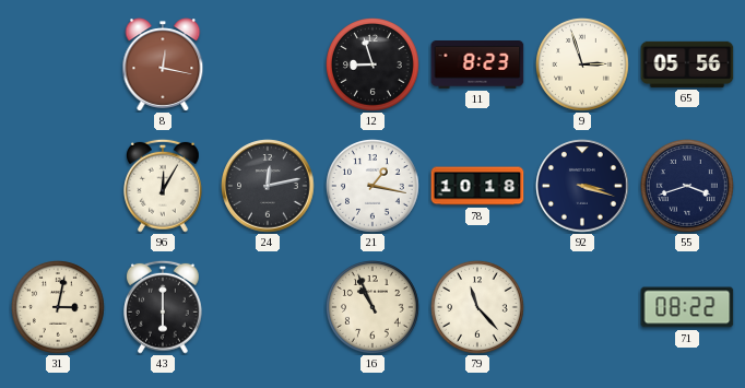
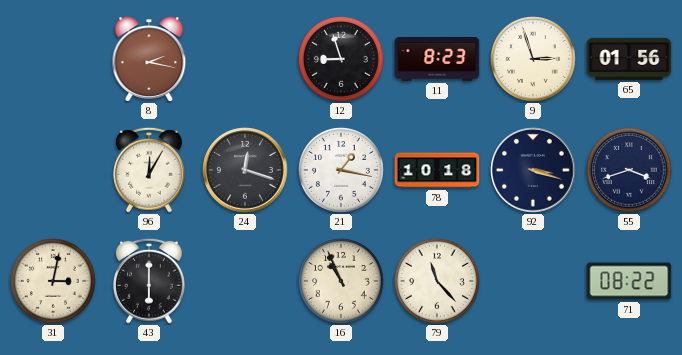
8: 12:17 -> 2:17
65: 05:56 -> 01:56
24: 12:13 -> 12:18
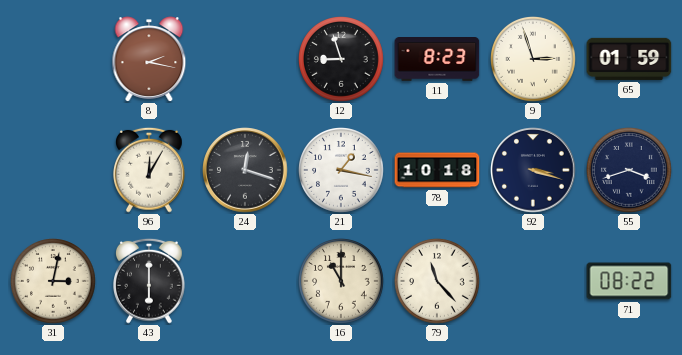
65: 01:56 -> 01:59
16: 10:56 -> 11:00
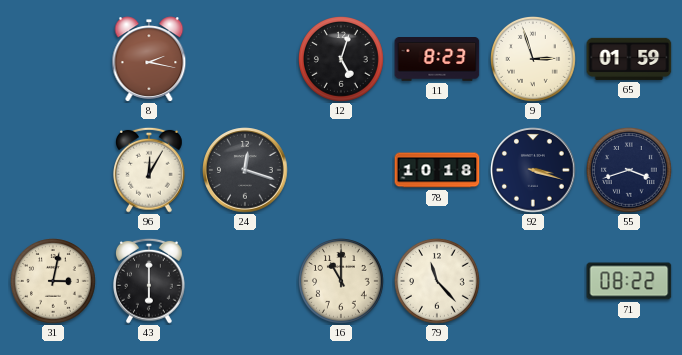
12: 8:57 -> 5:03
21: 1:17 -> none
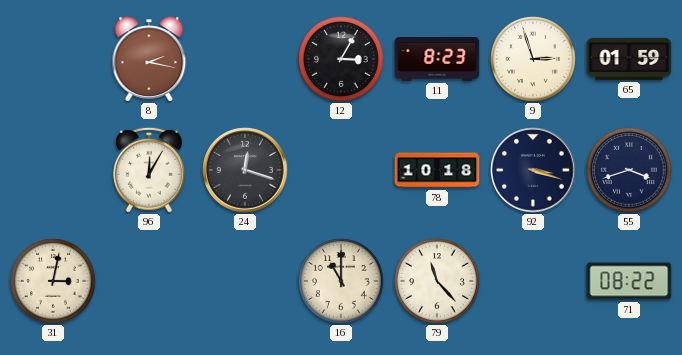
12: 5:03 -> 3:05
43: 6:00 -> none
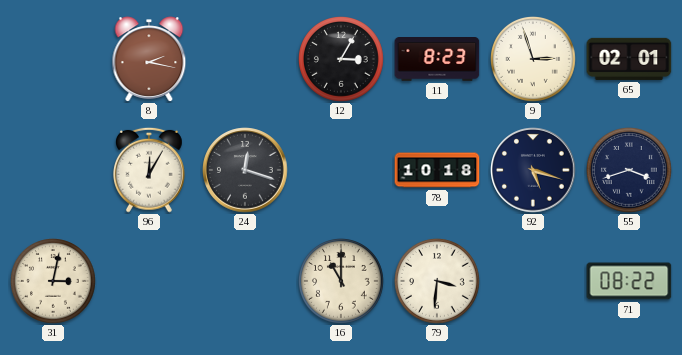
65: 01:59 -> 02:01
92: 3:18 -> 5:18
79: 11:23 -> 3:31
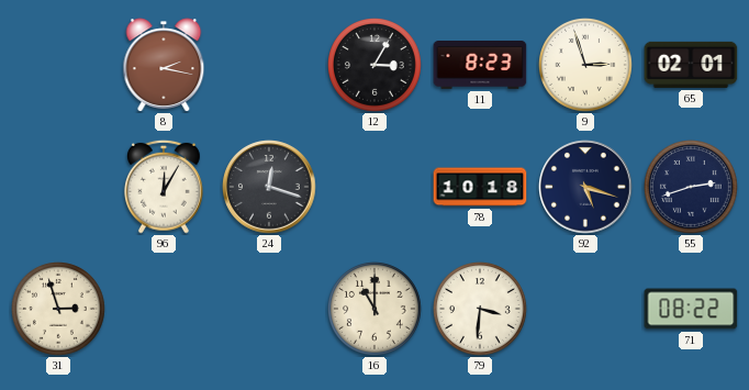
55: 3:42 -> 2:42
31: 3:02 -> 2:57
